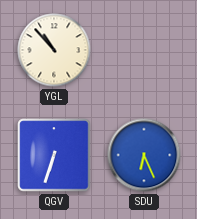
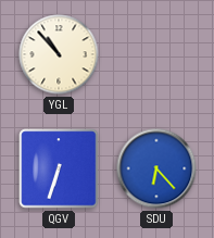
SDU: 6:26 -> 6:23
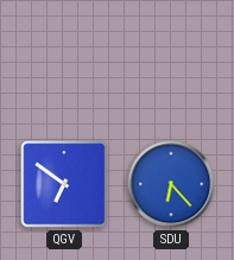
YGL: 10:53 -> none
QGV: 6:33 -> 6:51
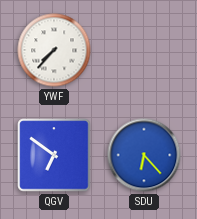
YWF: none -> 7:37
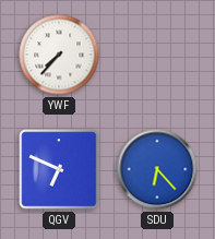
QGV: 6:51 -> 6:49
